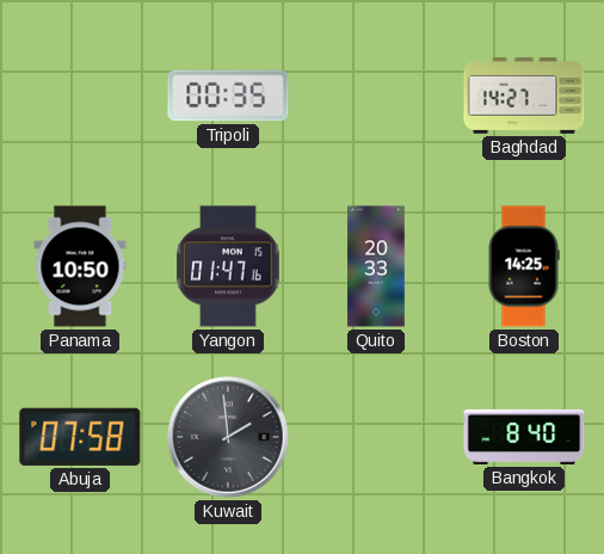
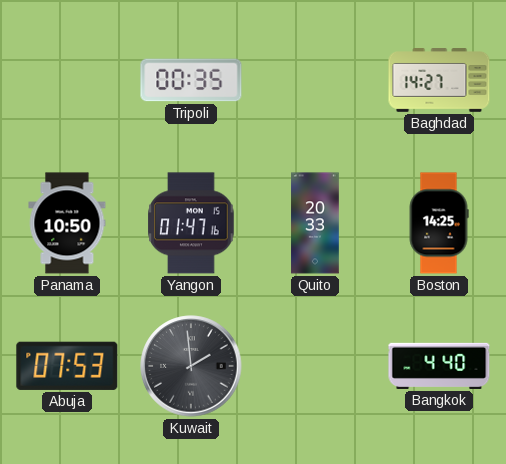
Abuja: 07:58 -> 07:53
Bangkok: 8:40 -> 4:40
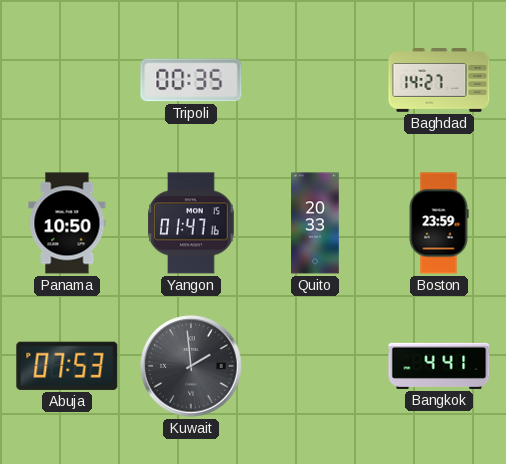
Boston: 14:25 -> 23:59
Bangkok: 4:40 -> 4:41
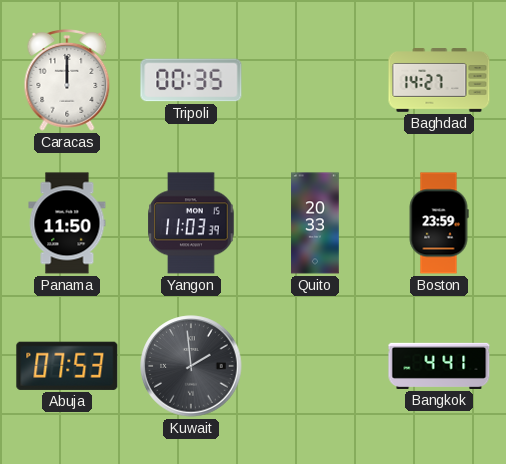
Caracas: none -> 12:00
Panama: 10:50 -> 11:50
Yangon: 01:47 -> 11:03
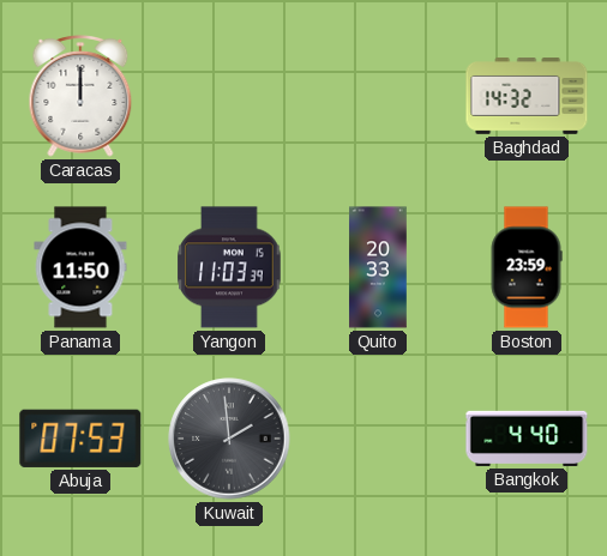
Tripoli: 00:35 -> none
Baghdad: 14:27 -> 14:32
Bangkok: 4:41 -> 4:40
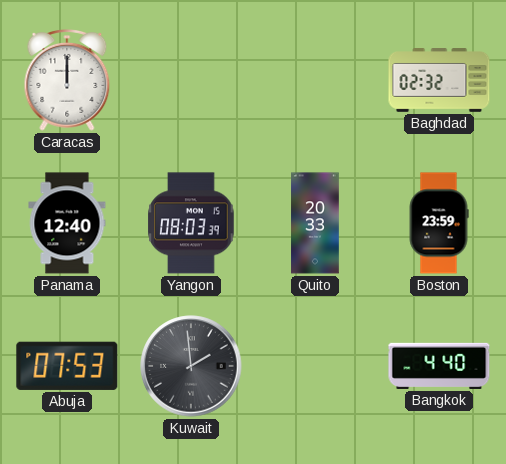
Baghdad: 14:32 -> 02:32
Panama: 11:50 -> 12:40
Yangon: 11:03 -> 08:03
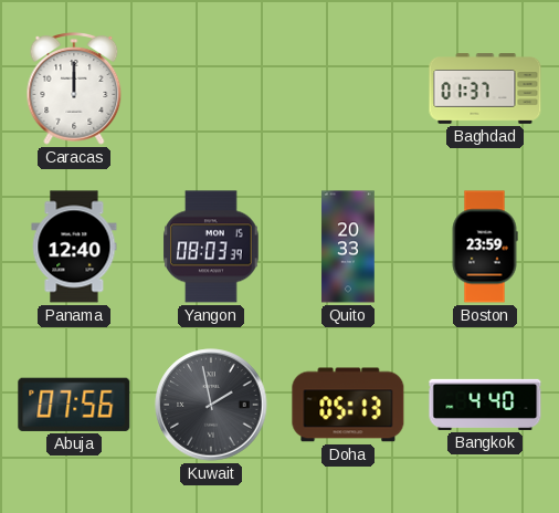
Baghdad: 02:32 -> 01:37
Abuja: 07:53 -> 07:56
Kuwait: 1:59 -> 1:58
Doha: none -> 05:13
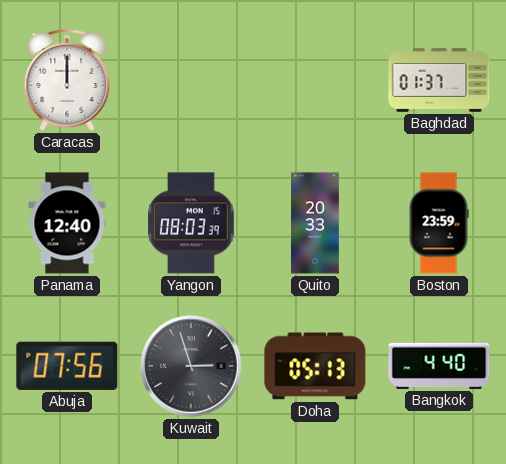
Kuwait: 1:58 -> 2:57
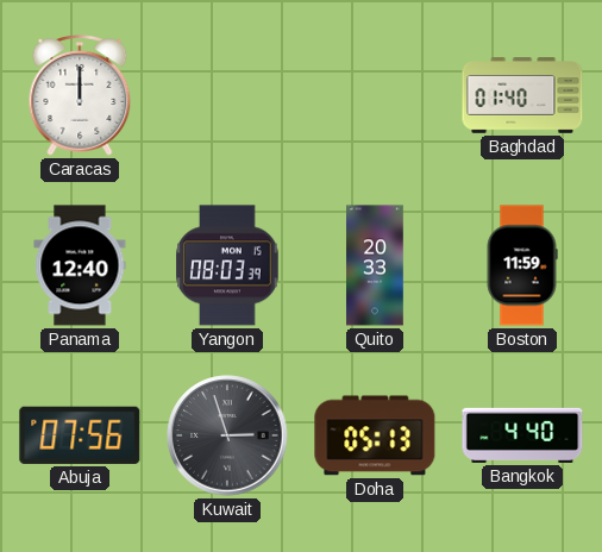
Baghdad: 01:37 -> 01:40
Boston: 23:59 -> 11:59
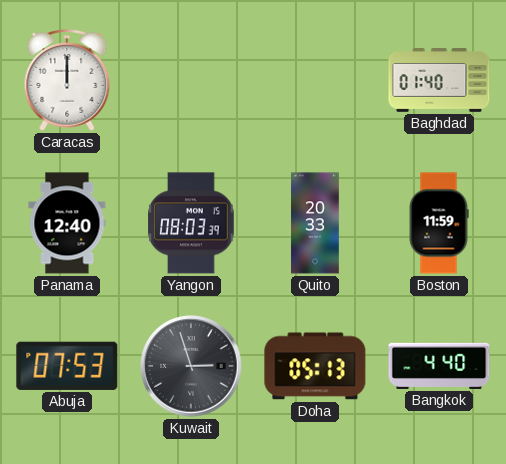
Abuja: 07:56 -> 07:53
